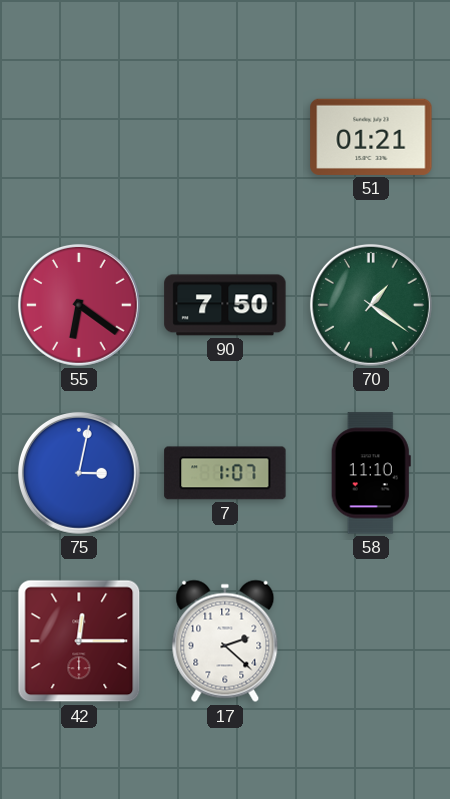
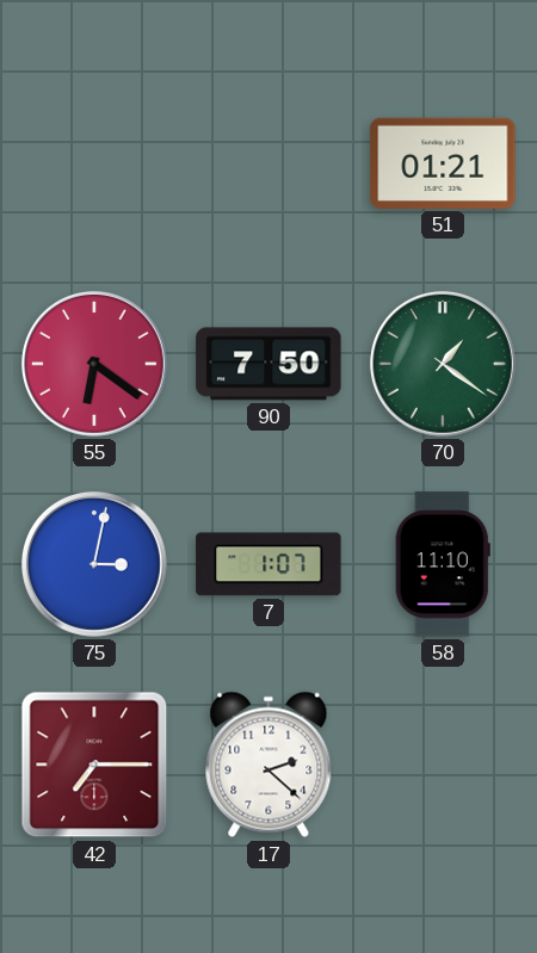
42: 12:15 -> 7:15
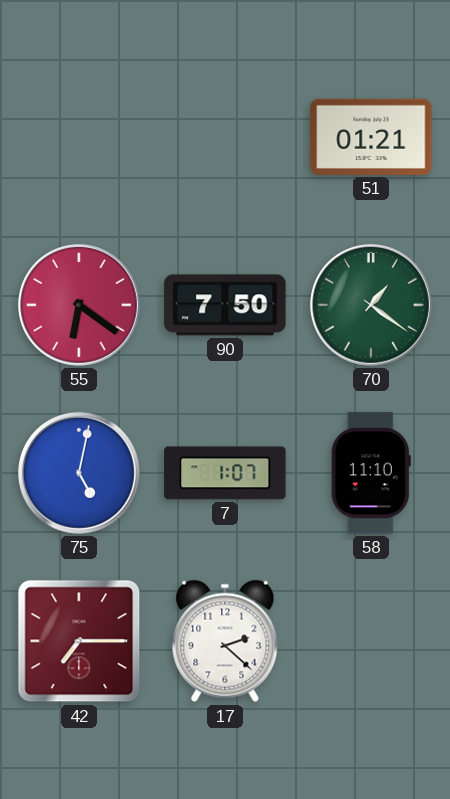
75: 3:02 -> 5:02
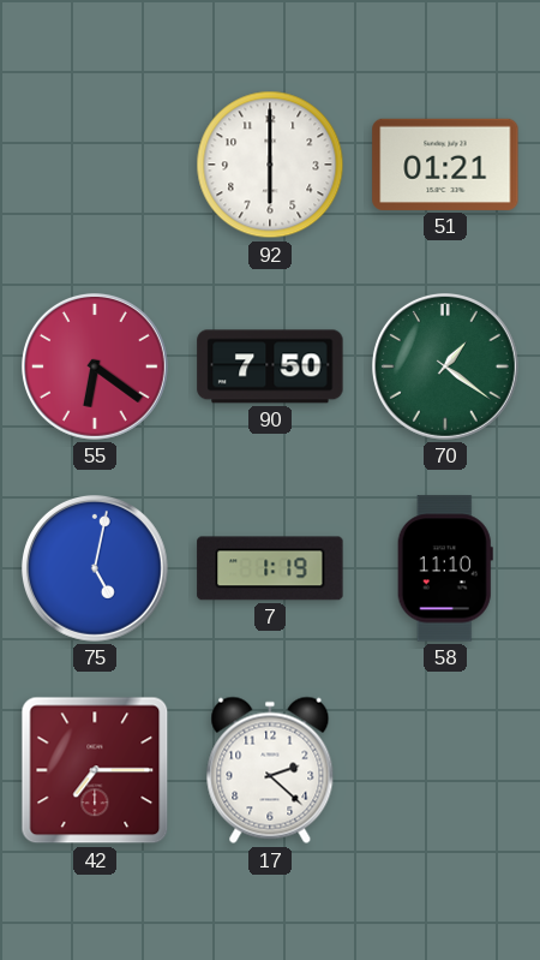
92: none -> 6:00
7: 1:07 -> 1:19
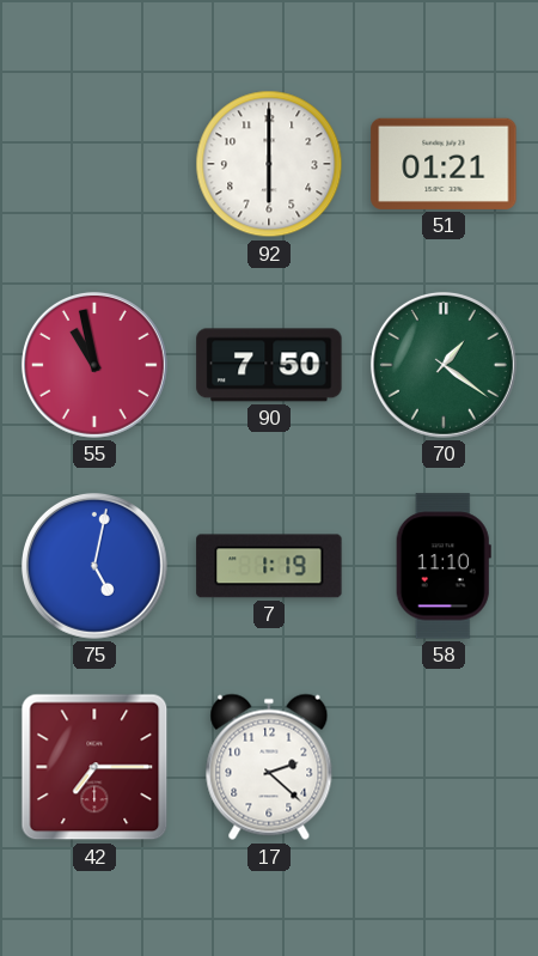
55: 6:21 -> 10:58
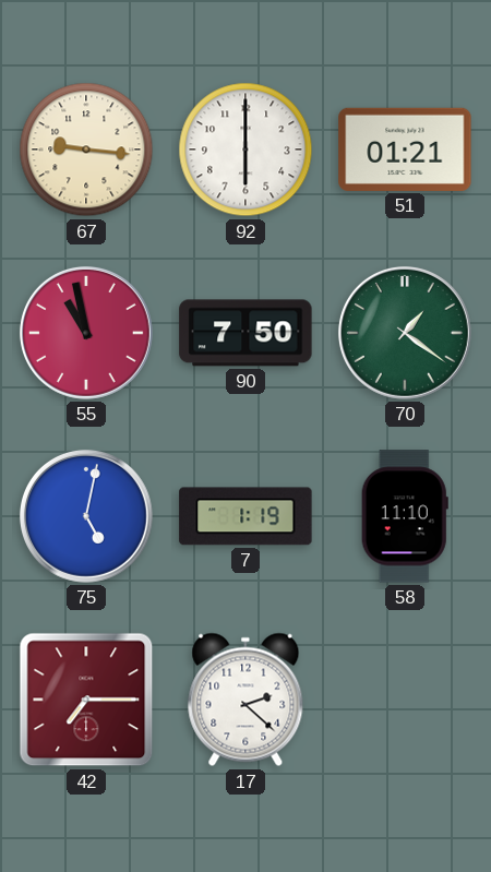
67: none -> 9:16
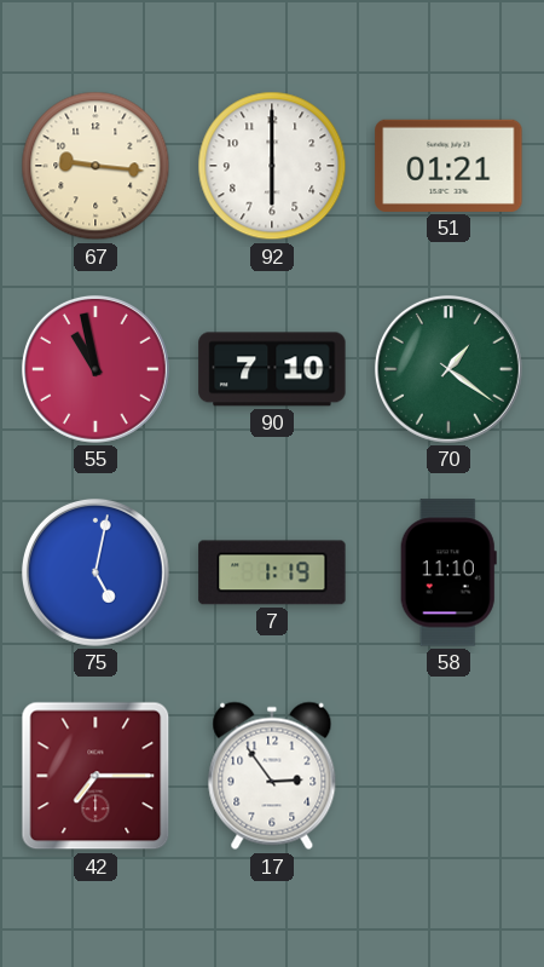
90: 7:50 -> 7:10
17: 2:22 -> 2:54
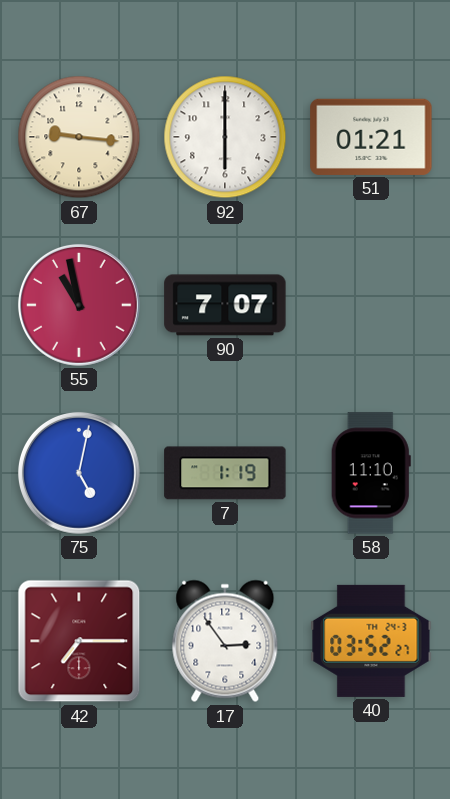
90: 7:10 -> 7:07
70: 1:21 -> none
40: none -> 03:52
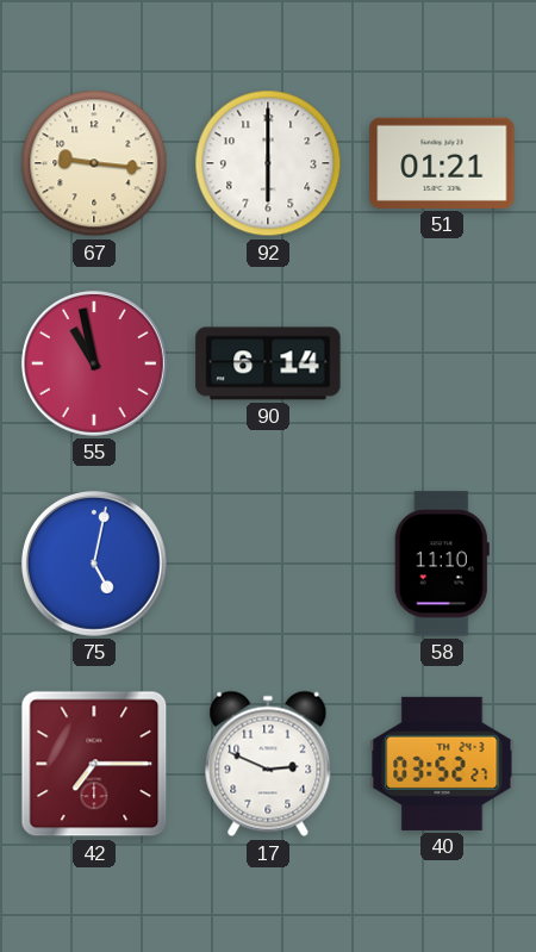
90: 7:07 -> 6:14
7: 1:19 -> none
17: 2:54 -> 2:49
